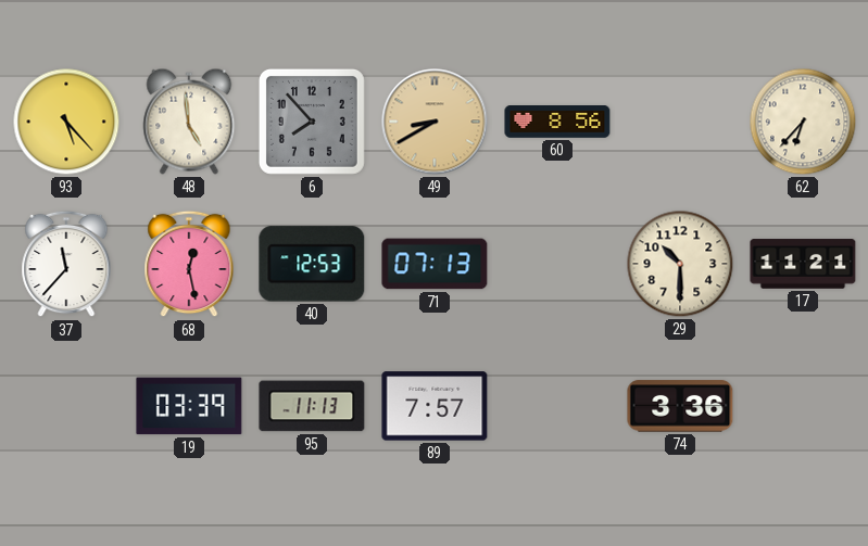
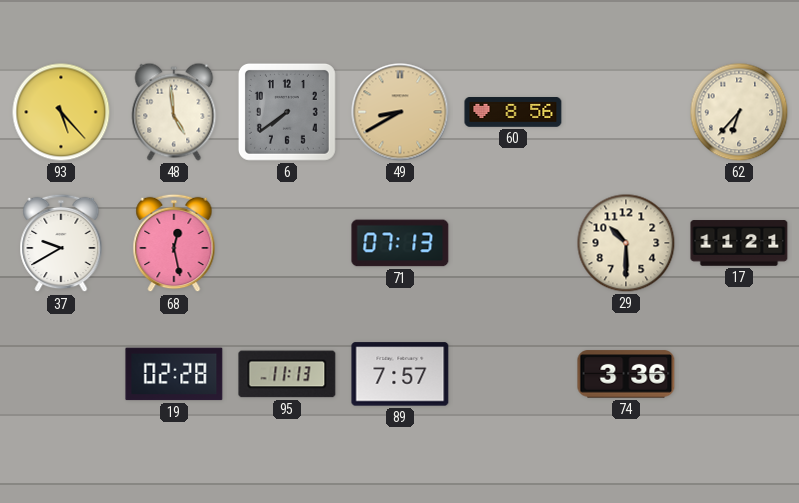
6: 7:53 -> 7:39
37: 11:37 -> 9:40
40: 12:53 -> none
19: 03:39 -> 02:28
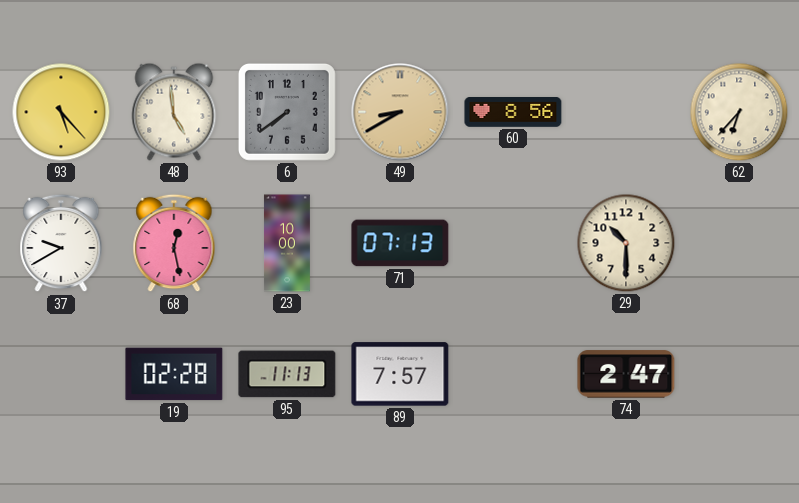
23: none -> 10:00
17: 11:21 -> none
74: 3:36 -> 2:47
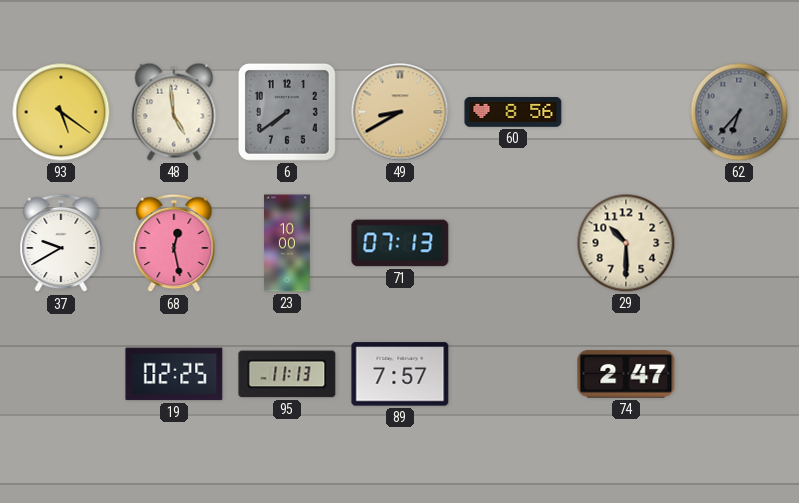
93: 5:23 -> 5:21
62 dial: cream -> grey
19: 02:28 -> 02:25
